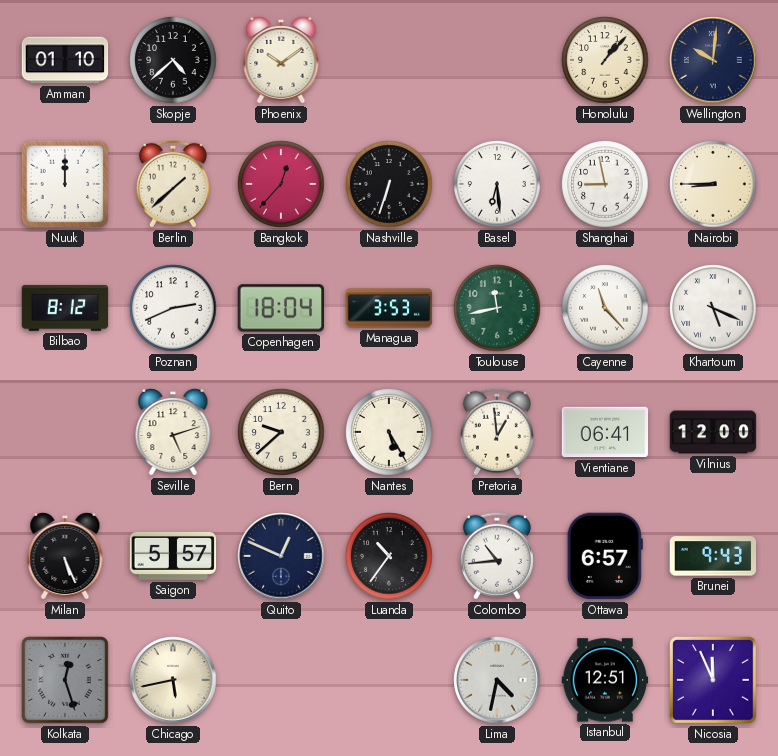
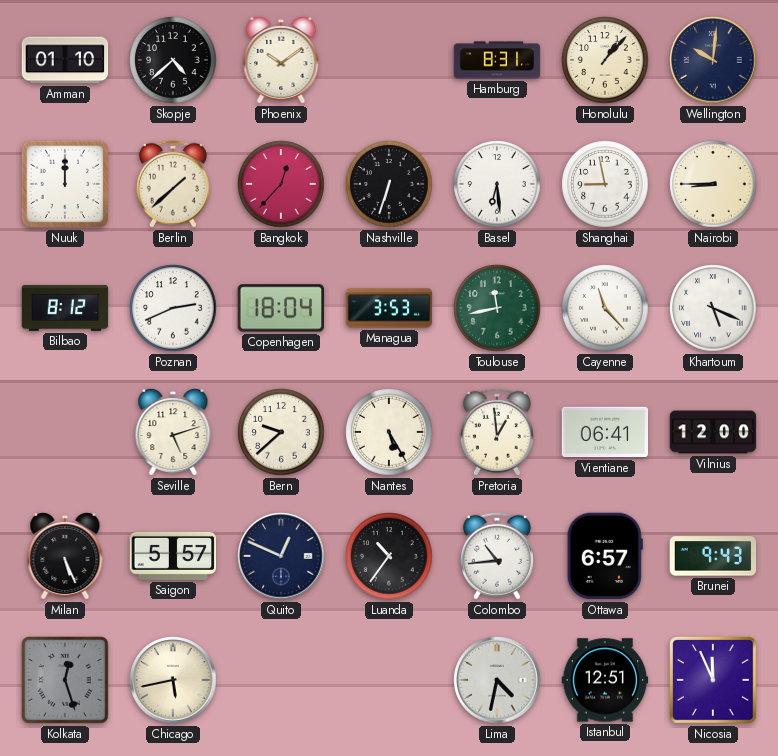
Hamburg: none -> 8:31
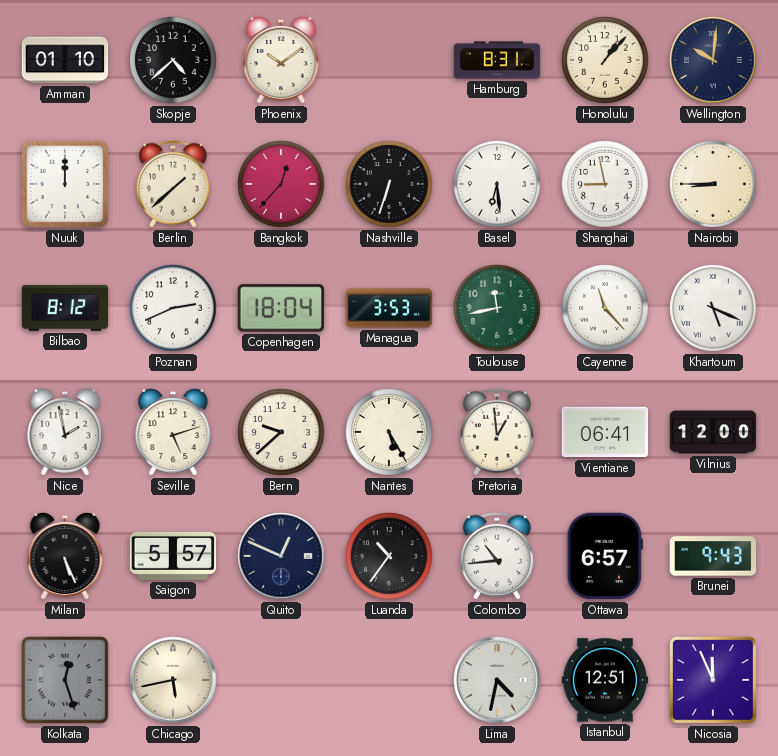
Nice: none -> 1:58
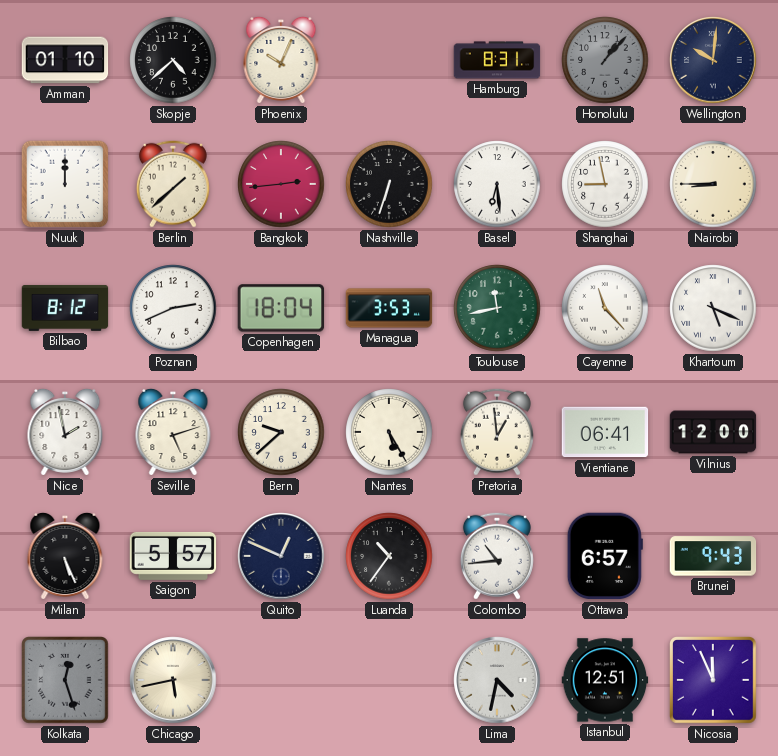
Phoenix: 10:09 -> 10:04
Honolulu dial: cream -> grey
Bangkok: 12:37 -> 2:44
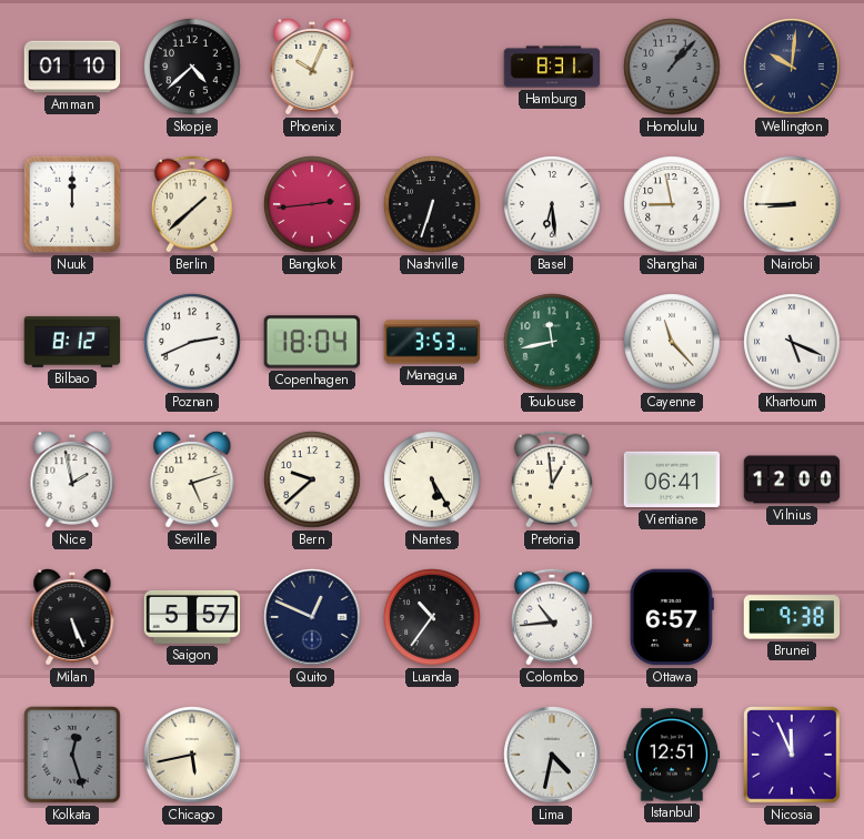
Brunei: 9:43 -> 9:38
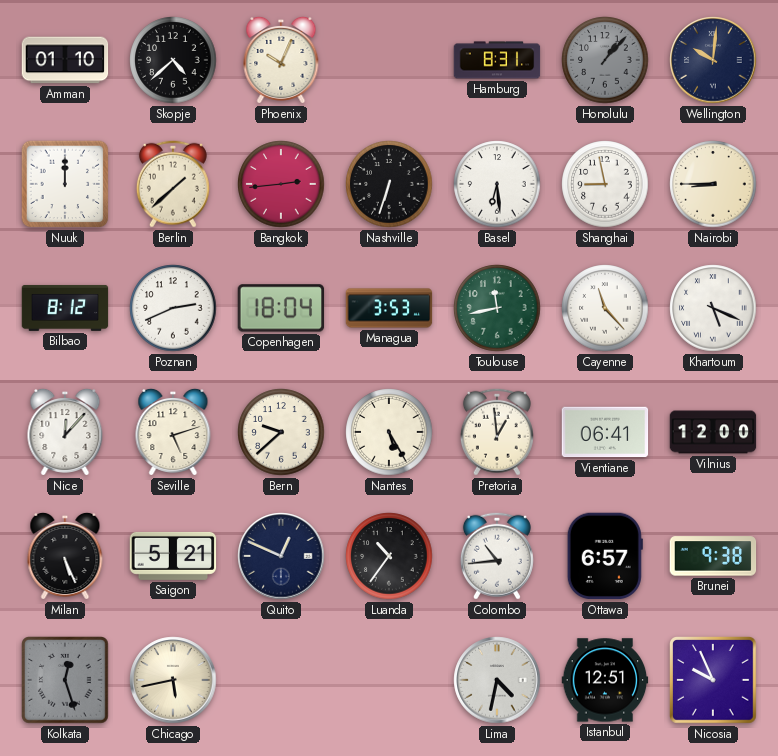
Nice: 1:58 -> 12:07
Saigon: 5:57 -> 5:21
Nicosia: 11:56 -> 9:56
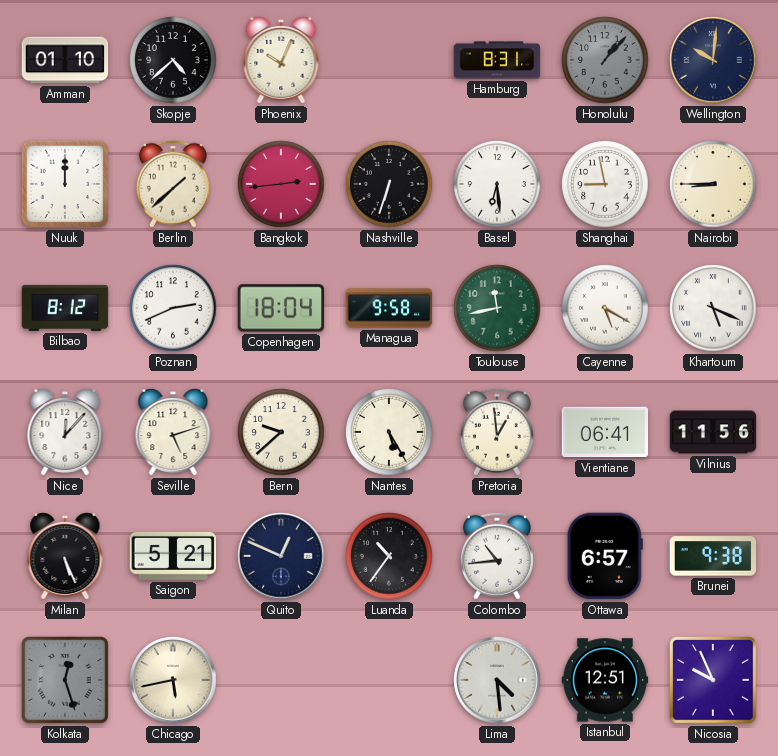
Managua: 3:53 -> 9:58
Cayenne: 11:23 -> 5:20
Vilnius: 12:00 -> 11:56
Lima: 4:32 -> 4:29
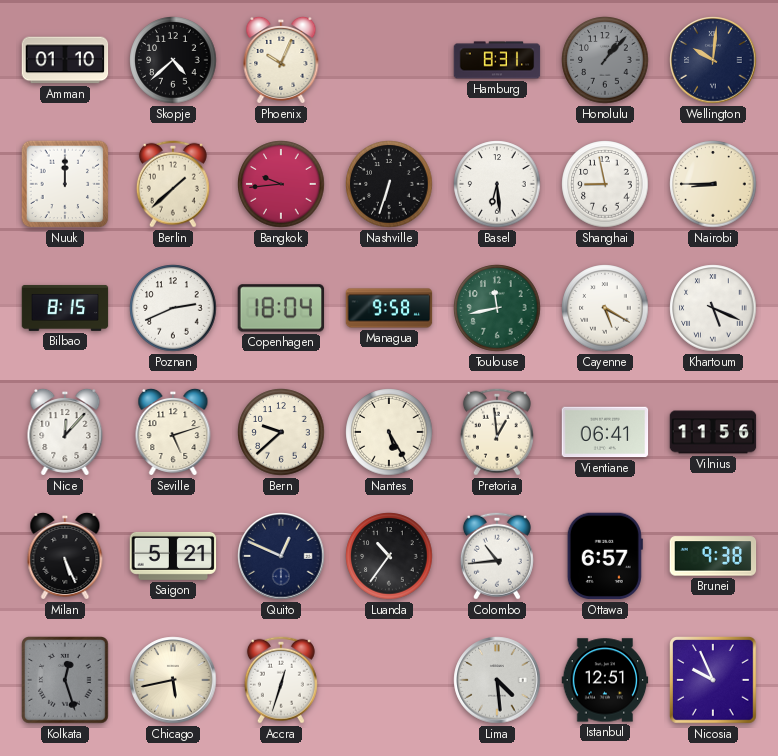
Bangkok: 2:44 -> 9:44
Bilbao: 8:12 -> 8:15
Accra: none -> 12:33
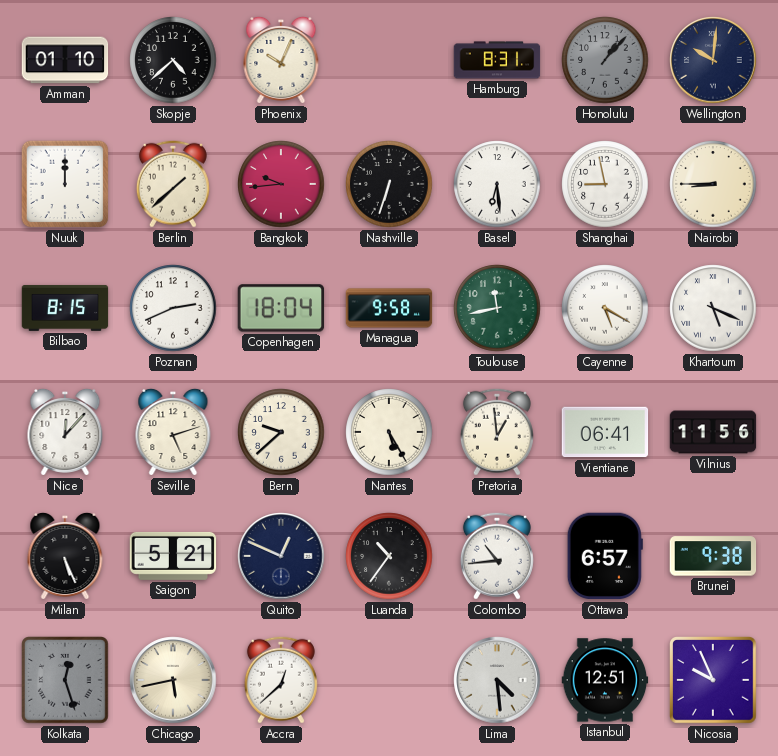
Accra: 12:33 -> 12:38
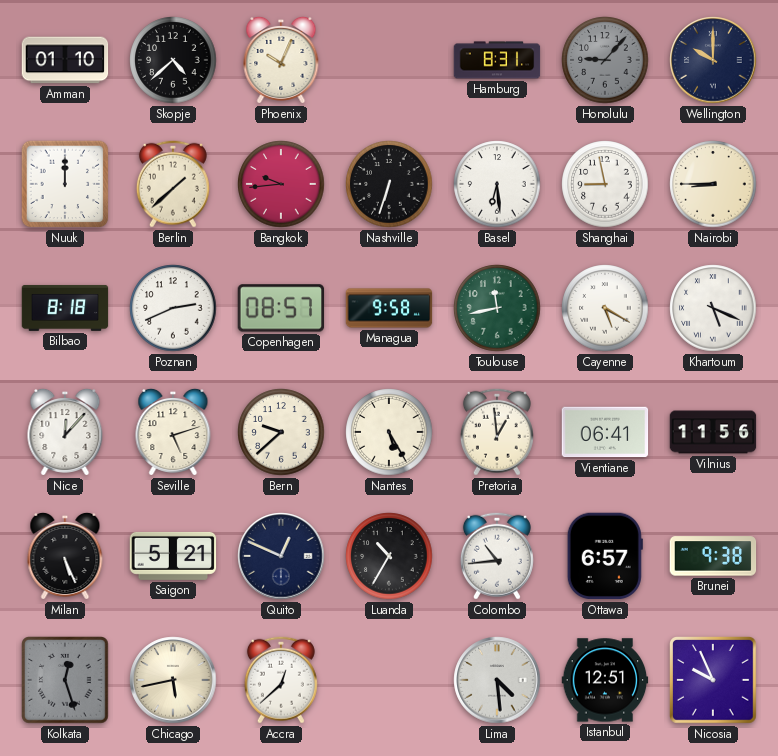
Honolulu: 1:07 -> 9:07
Wellington: 10:01 -> 10:00
Bilbao: 8:15 -> 8:18
Copenhagen: 18:04 -> 08:57
Luanda: 10:36 -> 10:35
